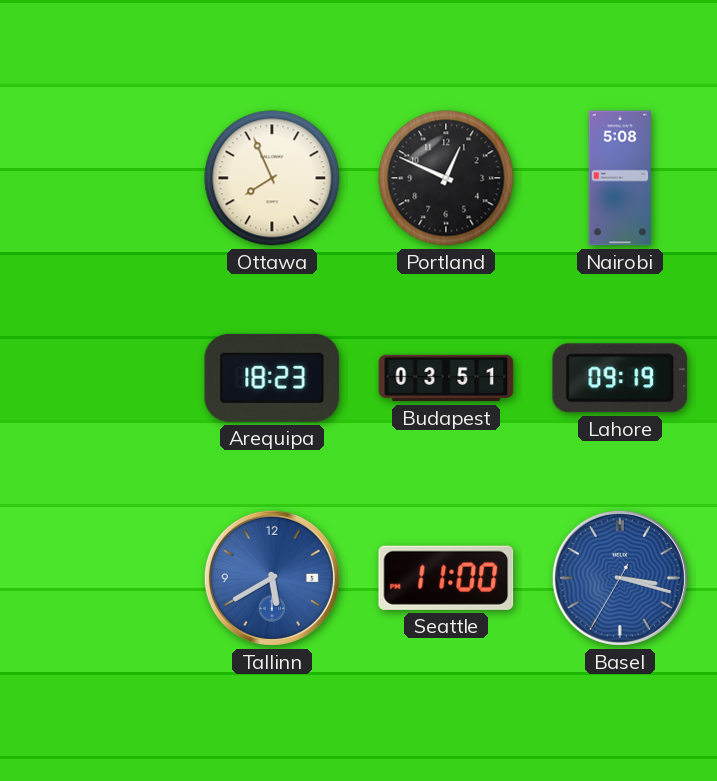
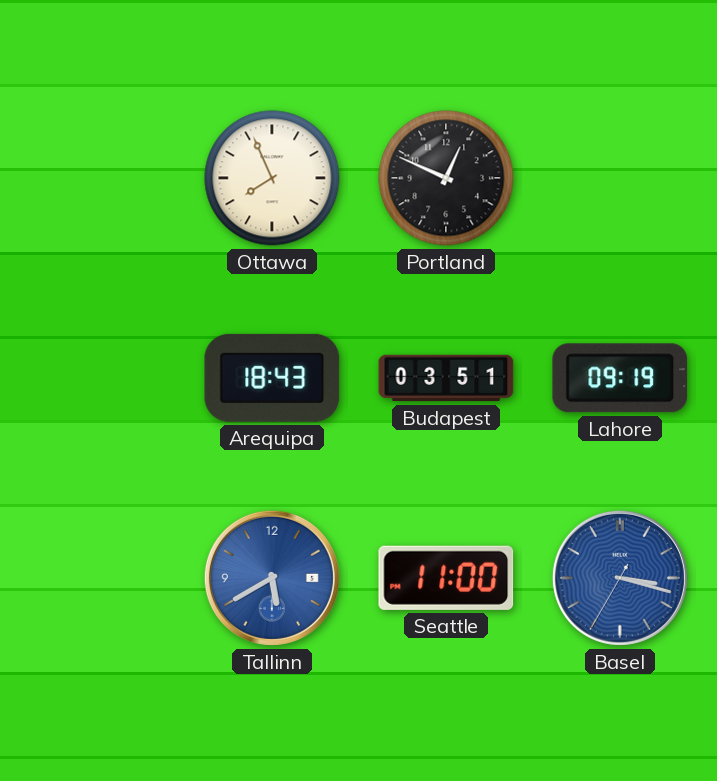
Nairobi: 5:08 -> none
Arequipa: 18:23 -> 18:43
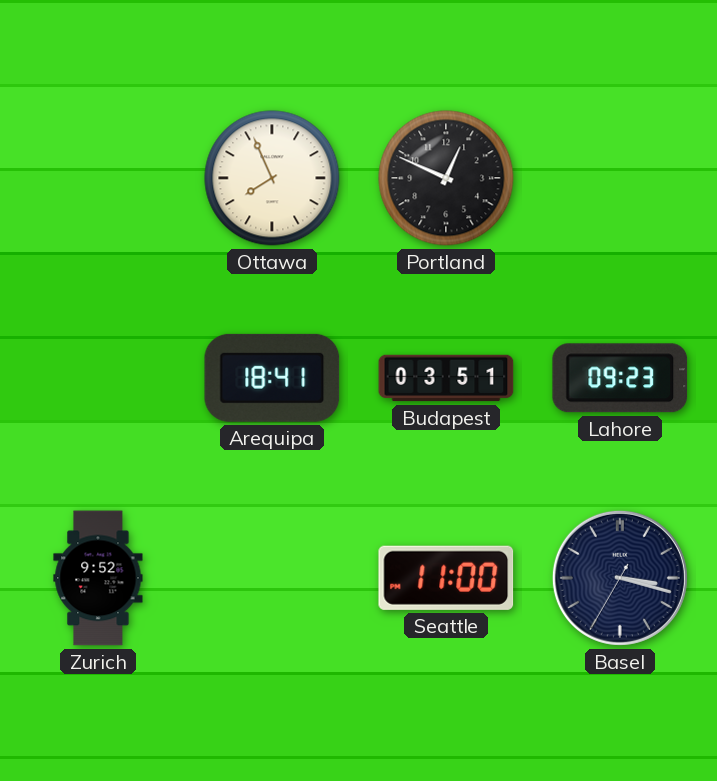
Arequipa: 18:43 -> 18:41
Lahore: 09:19 -> 09:23
Zurich: none -> 9:52
Tallinn: 5:40 -> none
Basel dial: blue -> navy
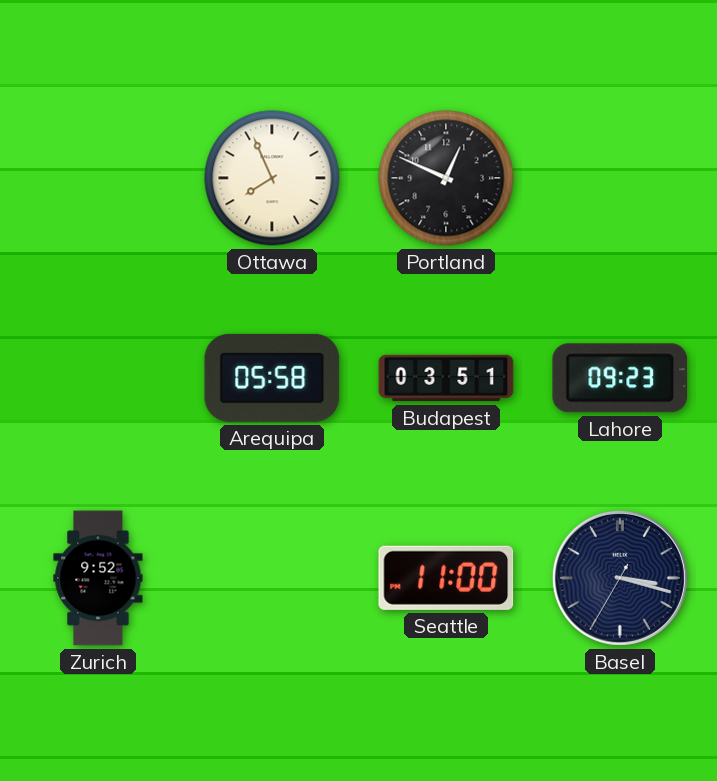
Arequipa: 18:41 -> 05:58
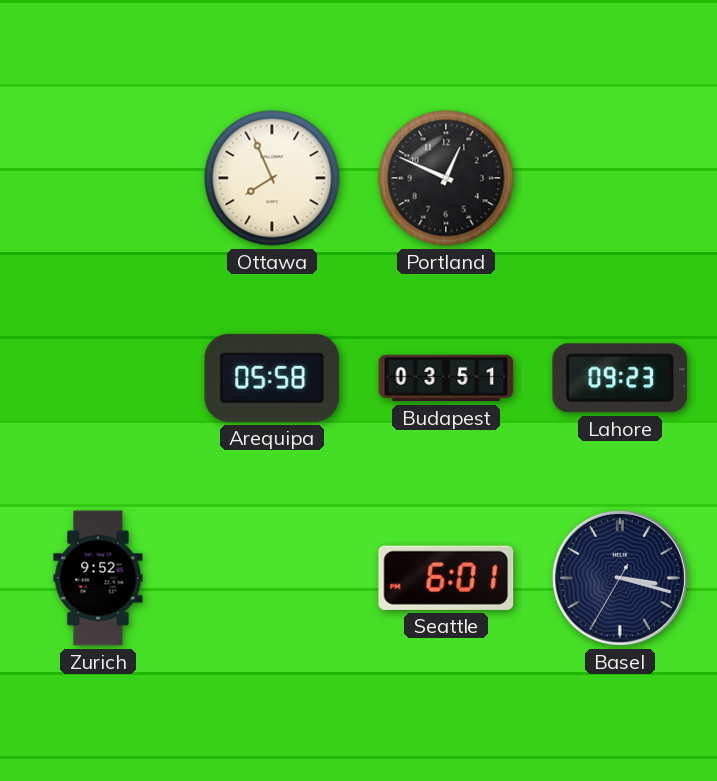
Seattle: 11:00 -> 6:01
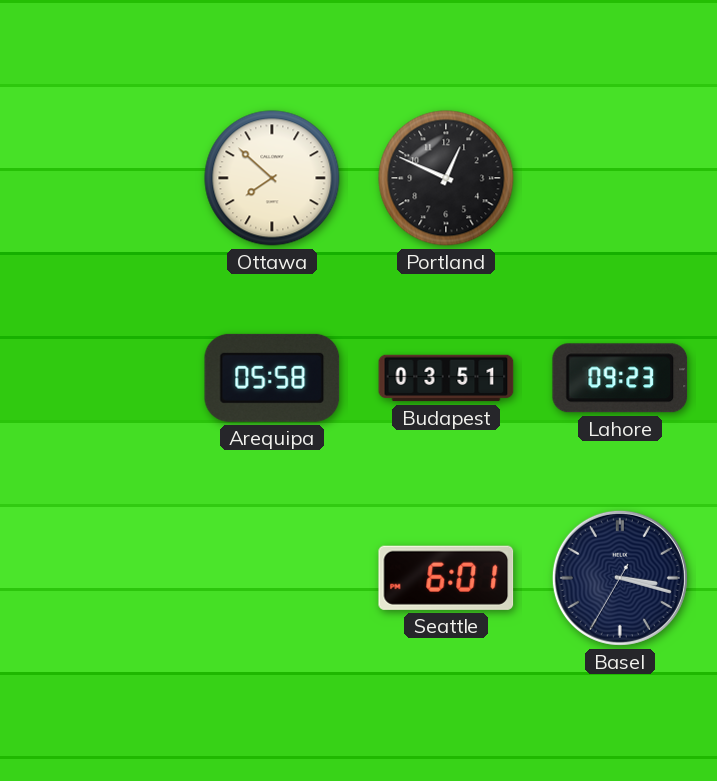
Ottawa: 7:56 -> 7:52
Zurich: 9:52 -> none
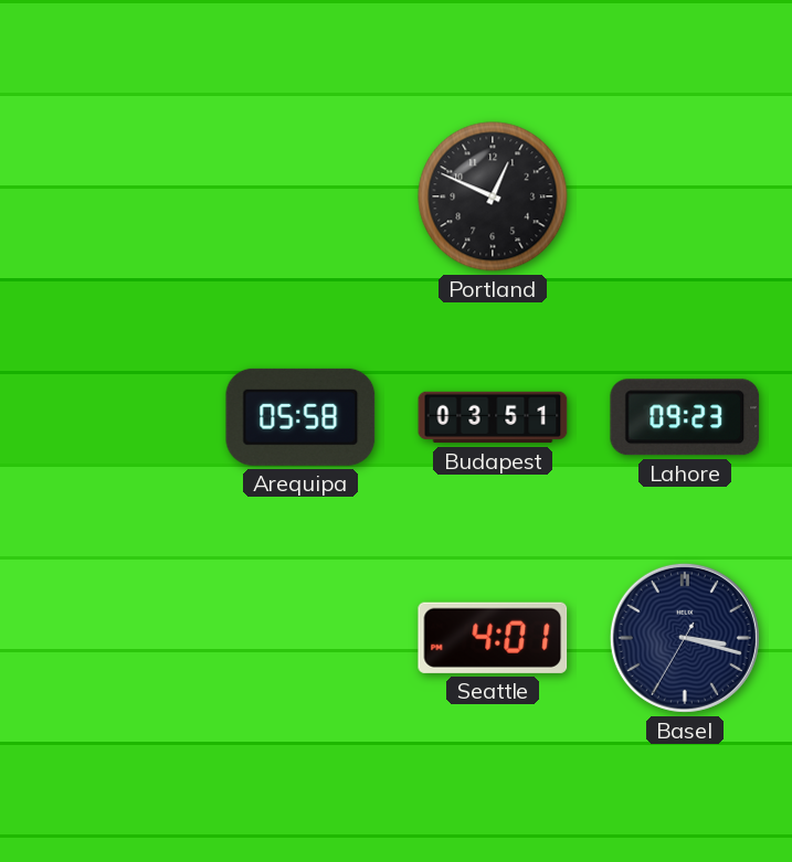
Ottawa: 7:52 -> none
Seattle: 6:01 -> 4:01
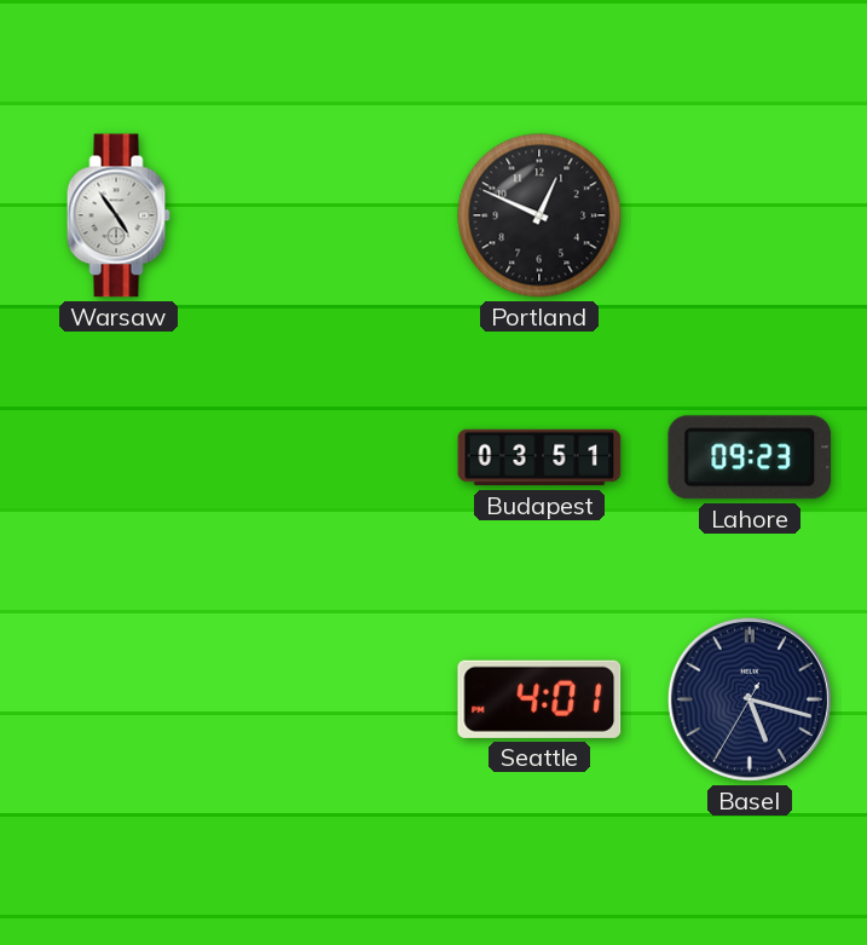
Warsaw: none -> 4:54
Arequipa: 05:58 -> none
Basel: 3:17 -> 5:17
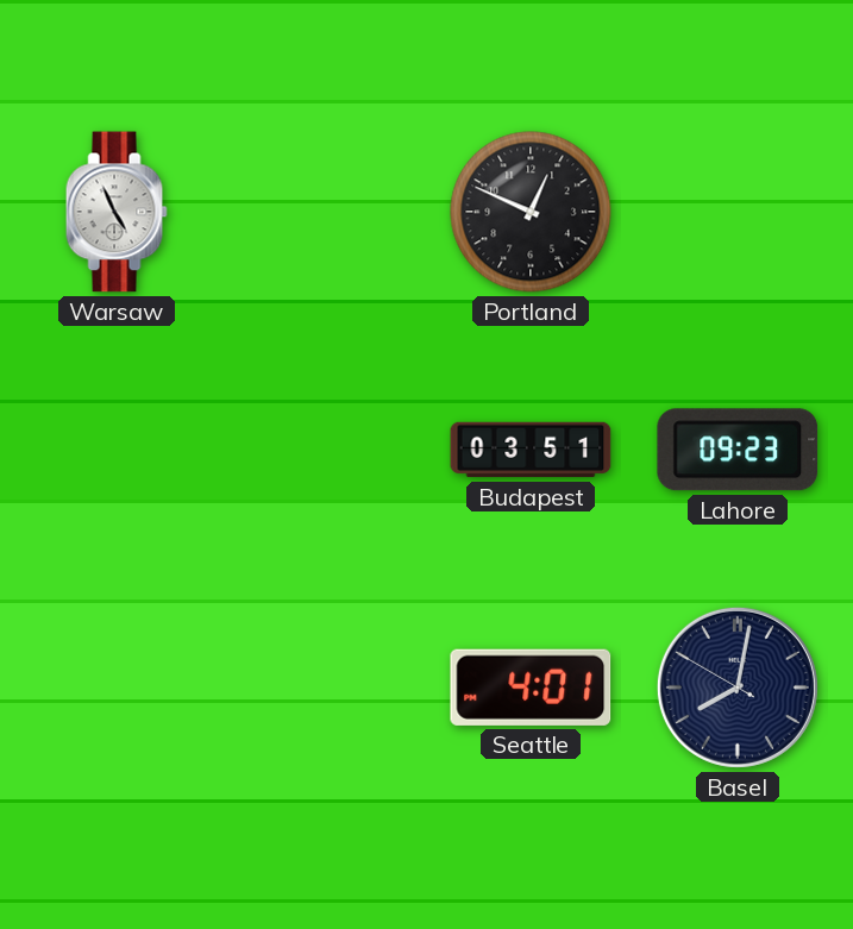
Warsaw: 4:54 -> 4:56
Basel: 5:17 -> 8:01
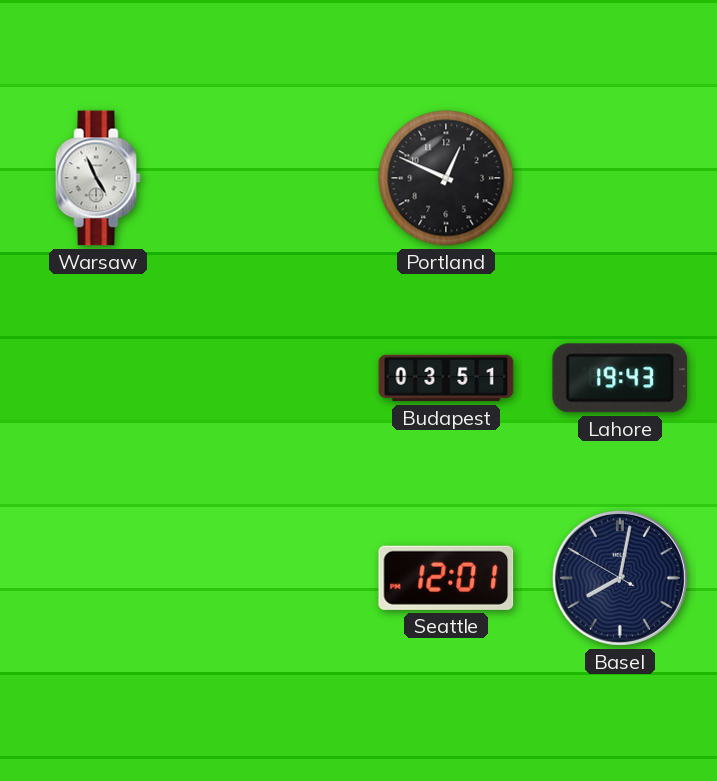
Lahore: 09:23 -> 19:43
Seattle: 4:01 -> 12:01
